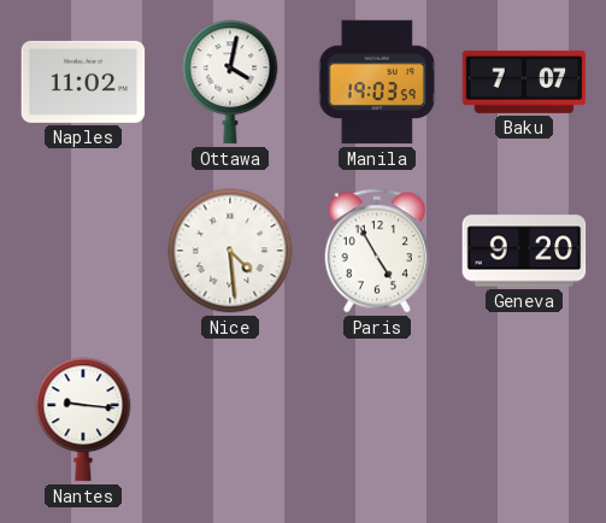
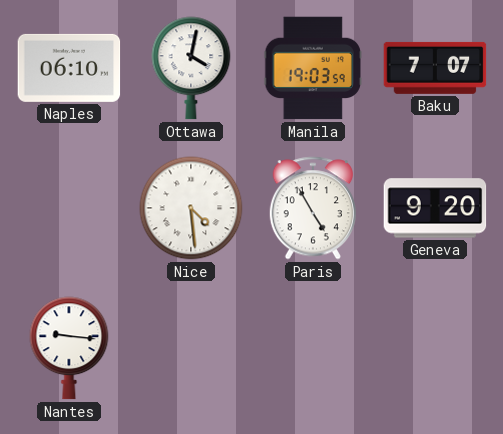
Naples: 11:02 -> 06:10
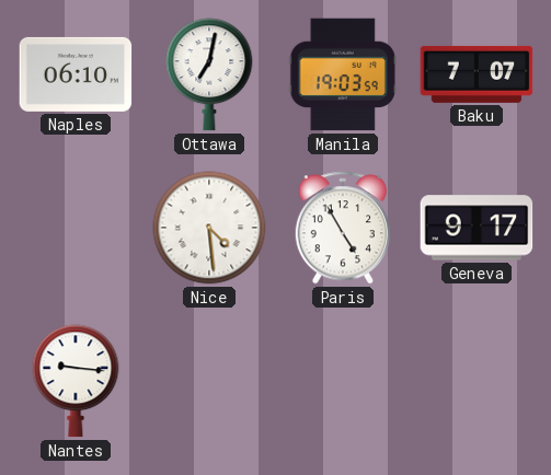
Ottawa: 4:02 -> 7:02
Geneva: 9:20 -> 9:17
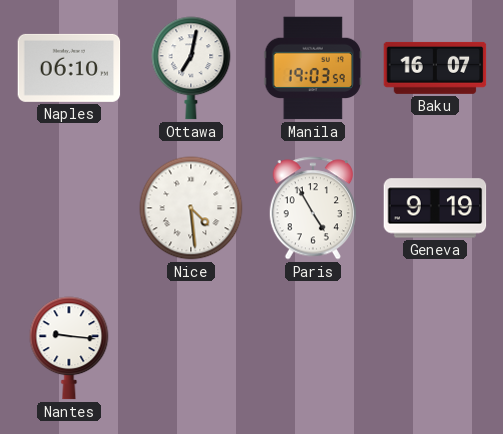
Baku: 7:07 -> 16:07
Geneva: 9:17 -> 9:19
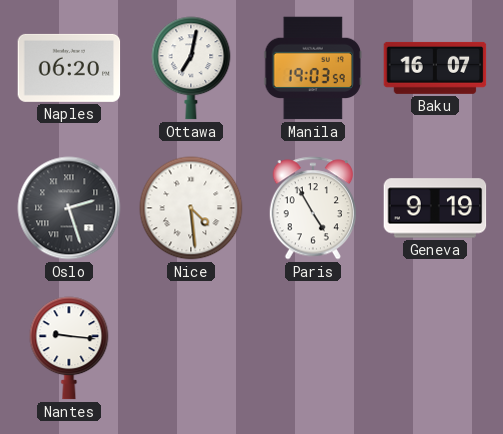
Naples: 06:10 -> 06:20
Oslo: none -> 2:27
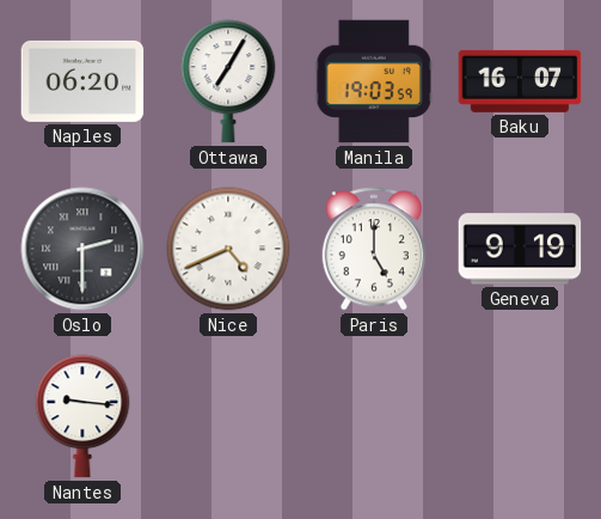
Ottawa: 7:02 -> 7:05
Oslo: 2:27 -> 2:30
Nice: 4:29 -> 4:41
Paris: 4:55 -> 5:00
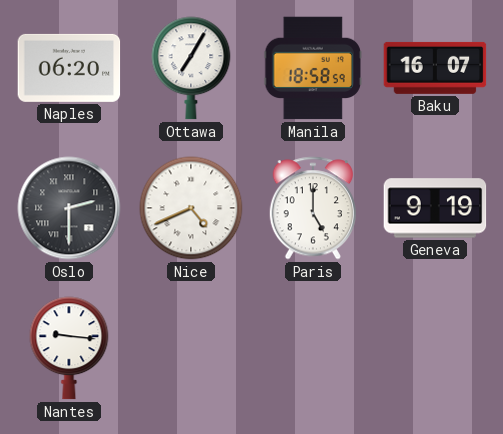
Manila: 19:03 -> 18:58
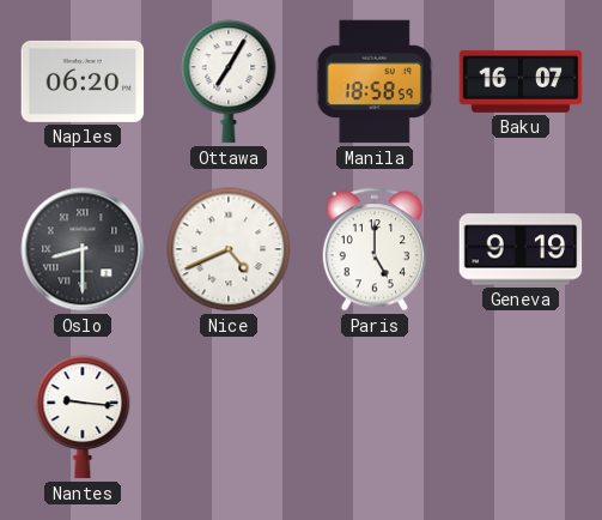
Oslo: 2:30 -> 8:30
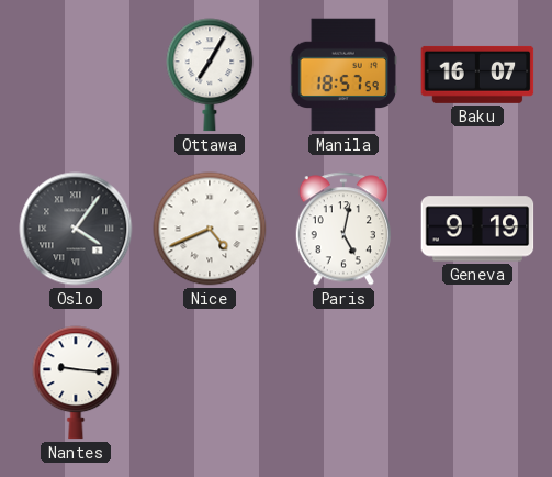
Naples: 06:20 -> none
Manila: 18:58 -> 18:57
Oslo: 8:30 -> 4:06
Paris: 5:00 -> 5:02
